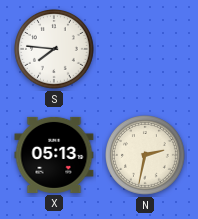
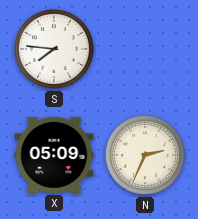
X: 05:13 -> 05:09
N: 2:32 -> 2:34
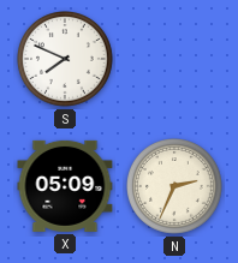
S: 7:46 -> 7:49
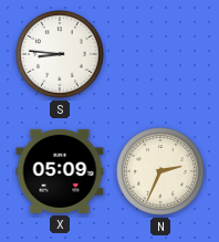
S: 7:49 -> 8:46
